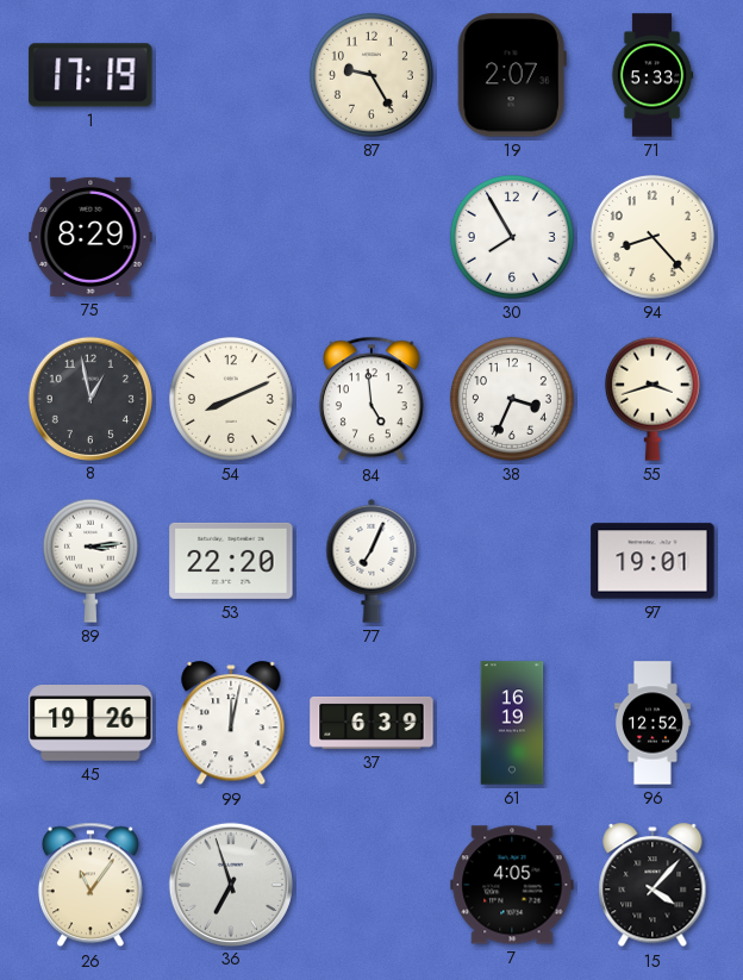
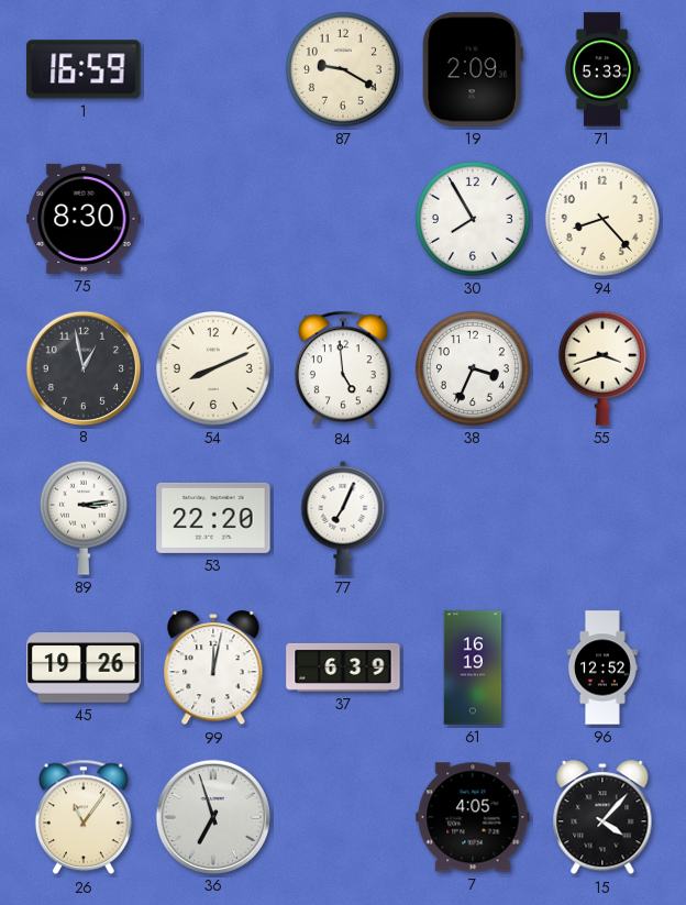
1: 17:19 -> 16:59
87: 9:25 -> 9:20
19: 2:07 -> 2:09
75: 8:29 -> 8:30
97: 19:01 -> none
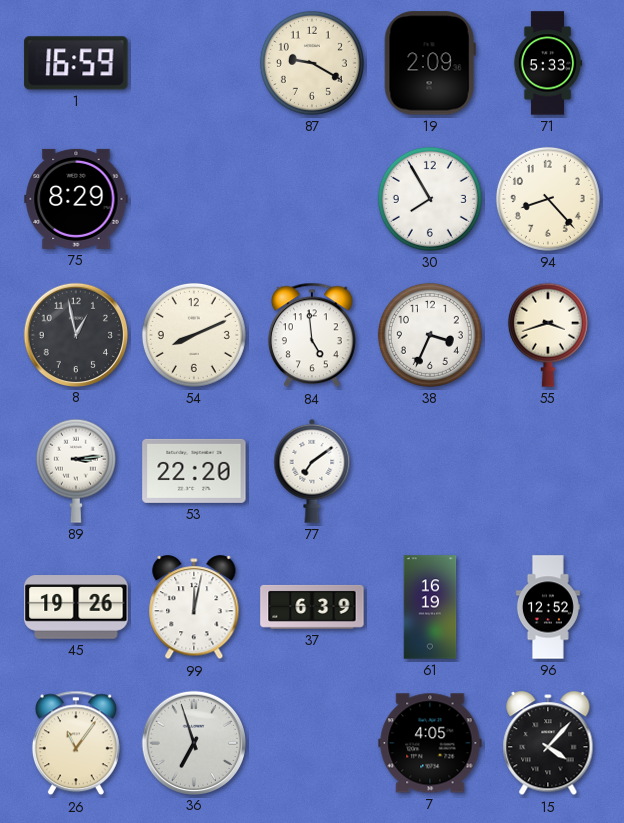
75: 8:30 -> 8:29
77: 7:04 -> 7:09
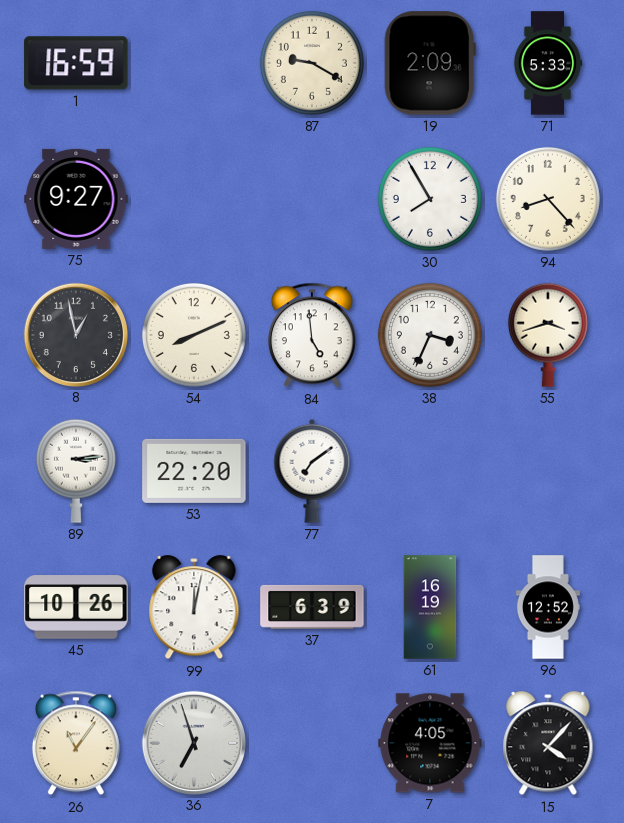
75: 8:29 -> 9:27
45: 19:26 -> 10:26
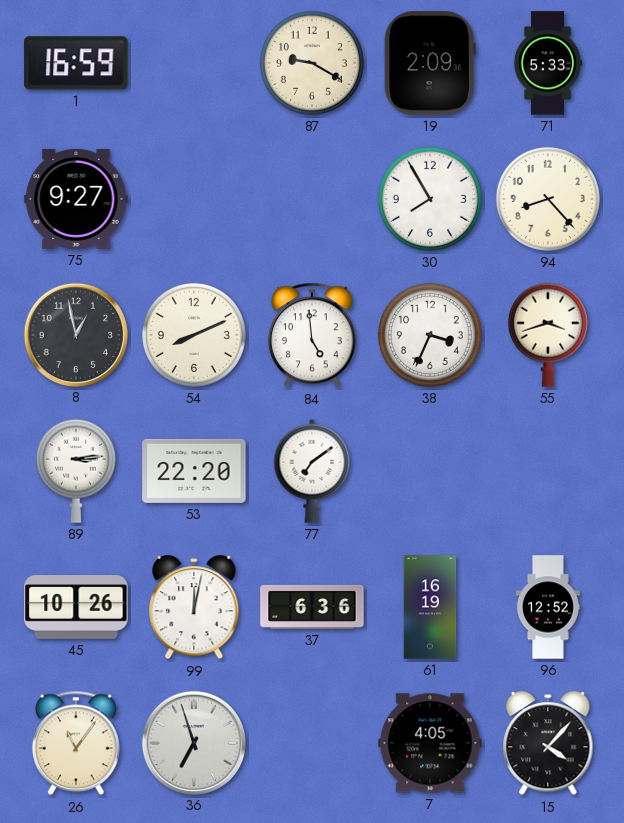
37: 6:39 -> 6:36
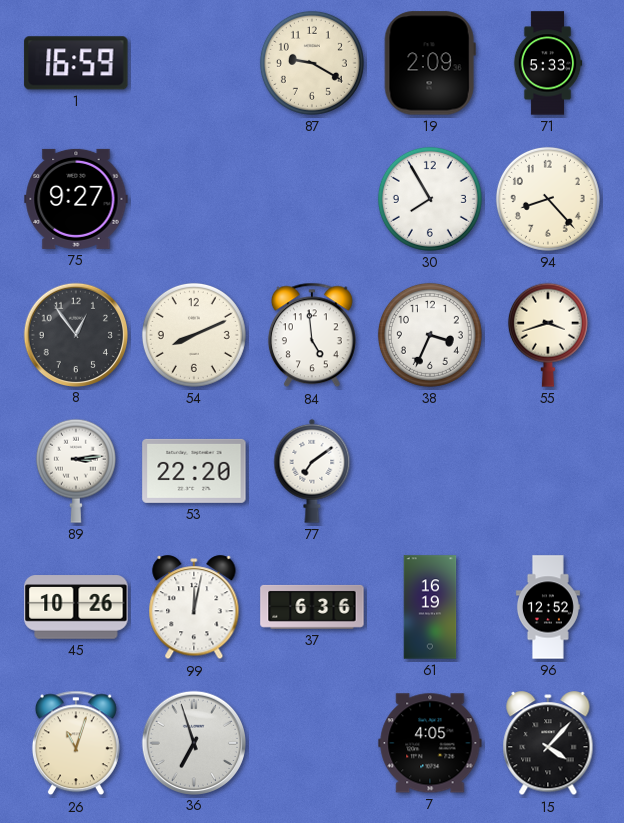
8: 12:58 -> 12:54
26: 11:06 -> 11:03
